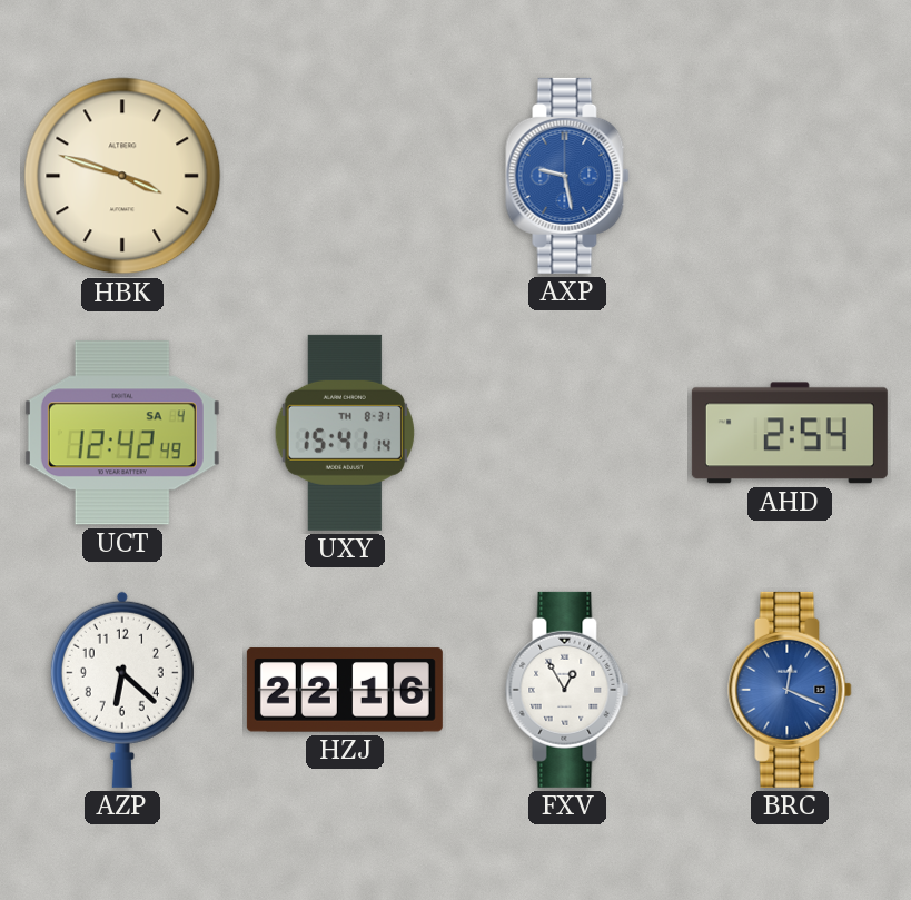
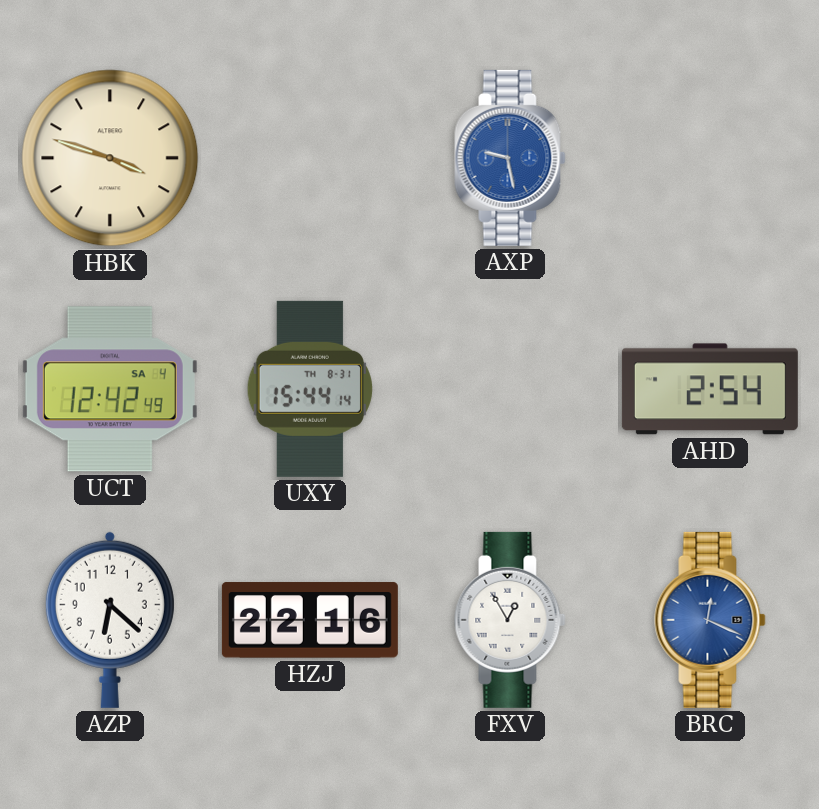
UXY: 15:41 -> 15:44
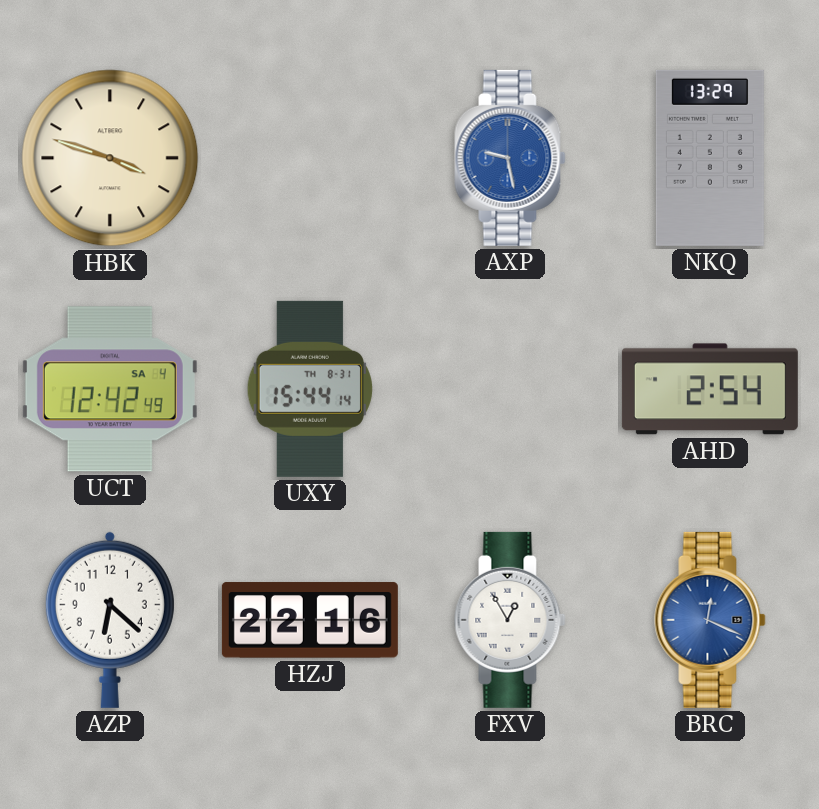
NKQ: none -> 13:29
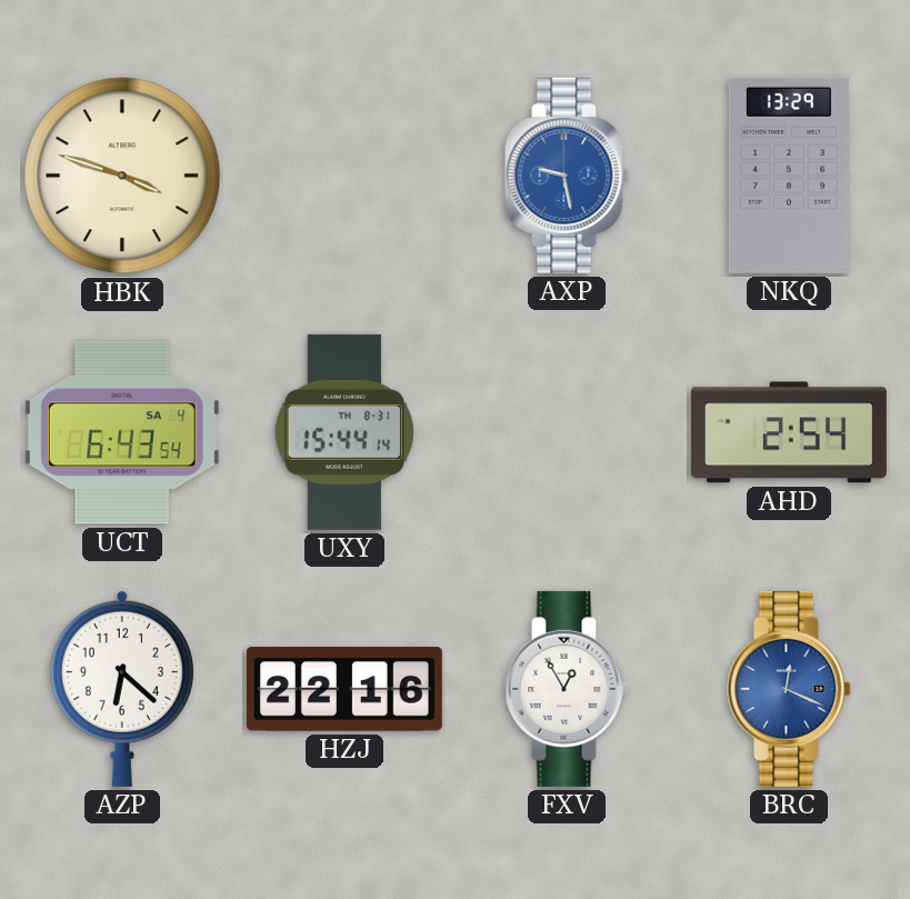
UCT: 12:42 -> 6:43
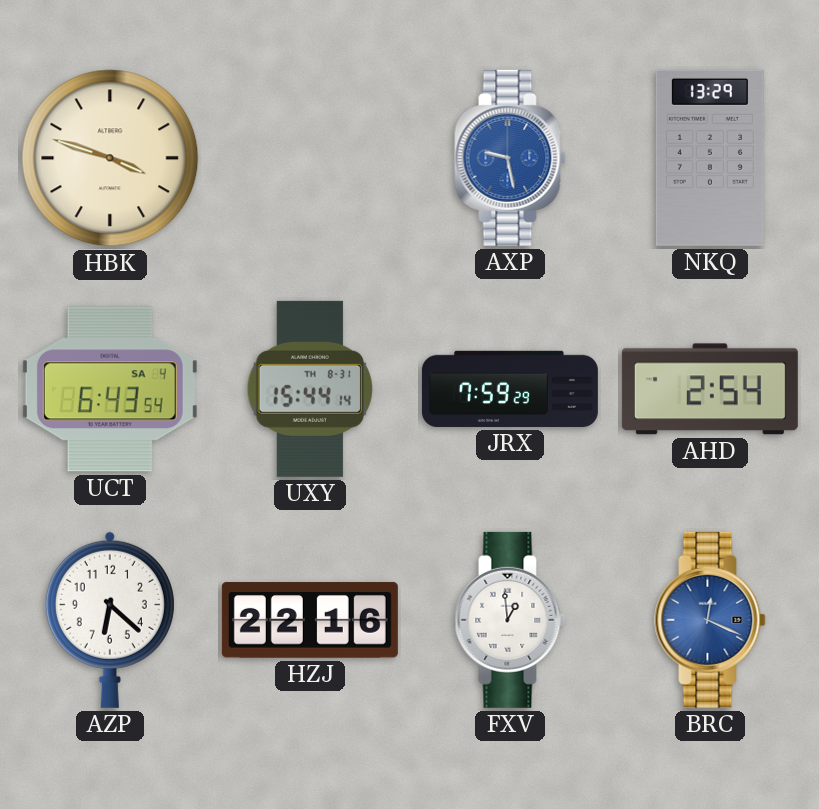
JRX: none -> 7:59
FXV: 12:55 -> 12:59
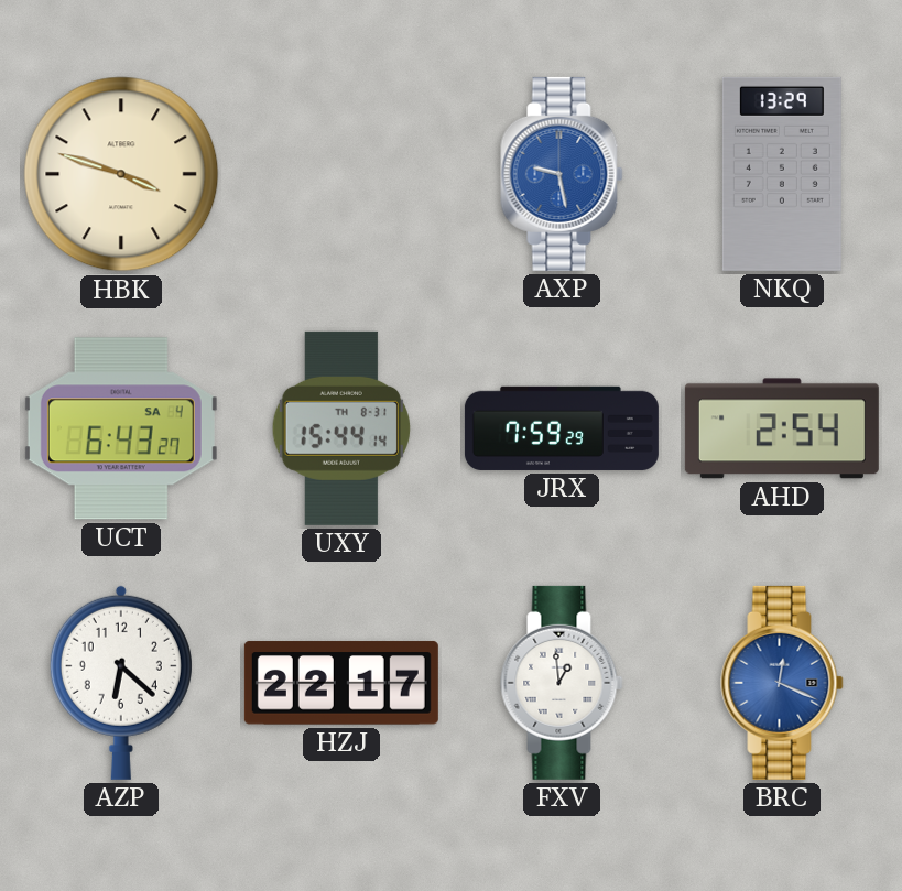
UCT: 6:43:54 -> 6:43:27
HZJ: 22:16 -> 22:17
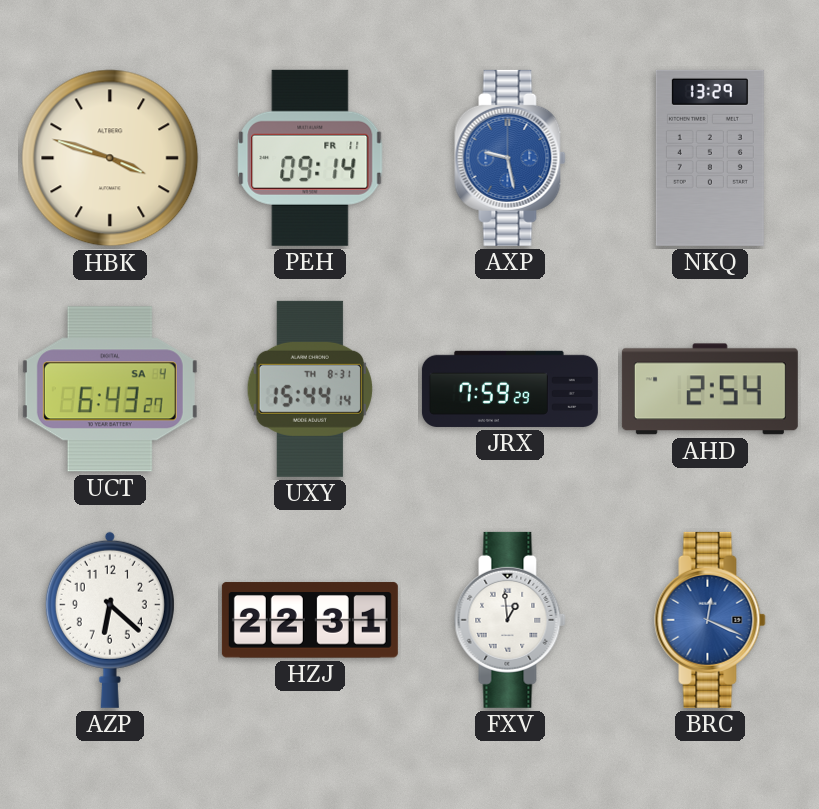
PEH: none -> 09:14
HZJ: 22:17 -> 22:31
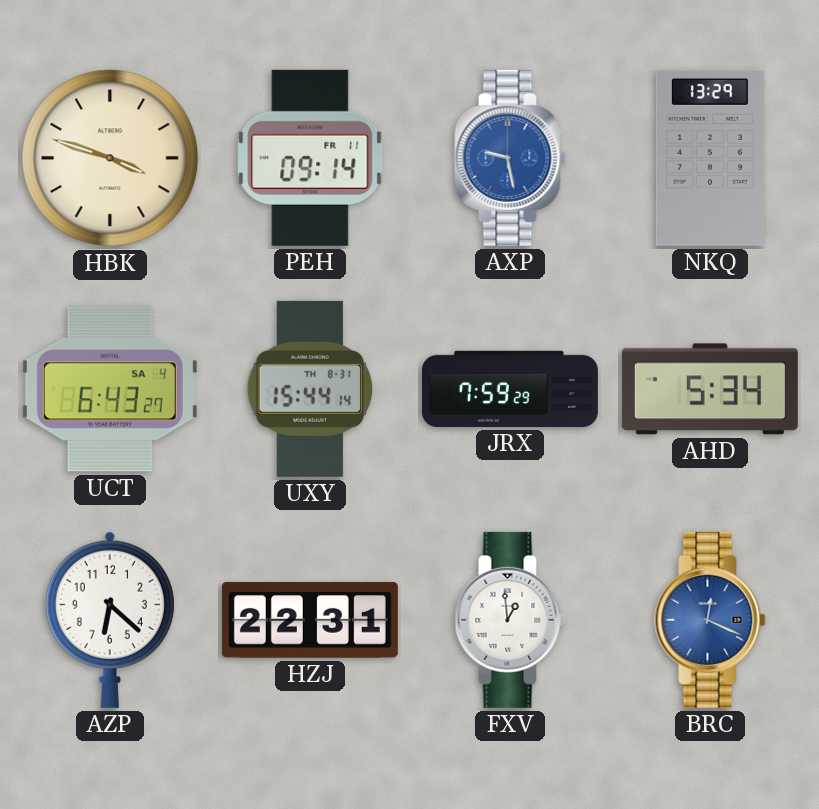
AHD: 2:54 -> 5:34
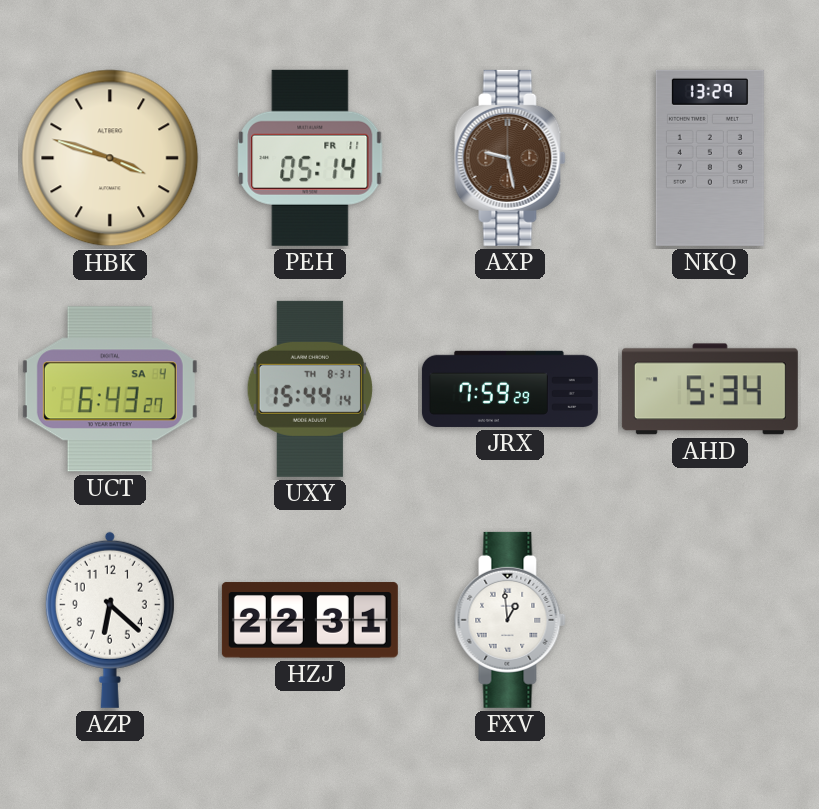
PEH: 09:14 -> 05:14
AXP dial: blue -> brown
BRC: 12:19 -> none
